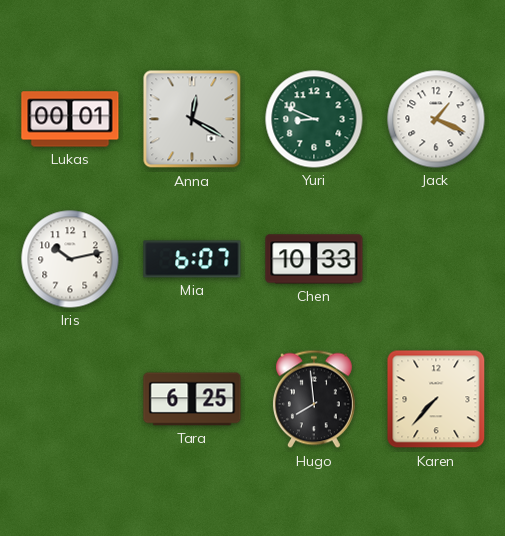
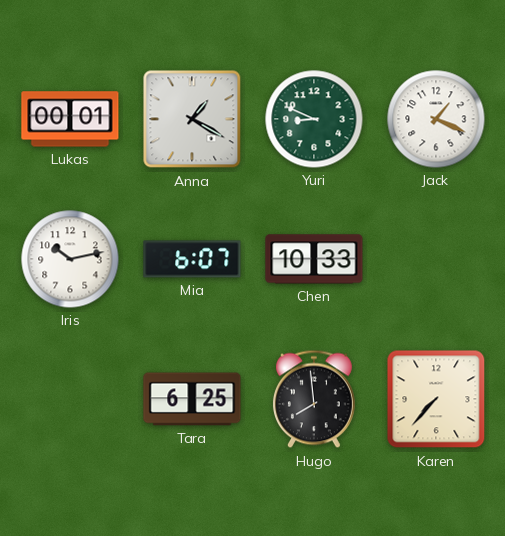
Anna: 12:20 -> 1:20
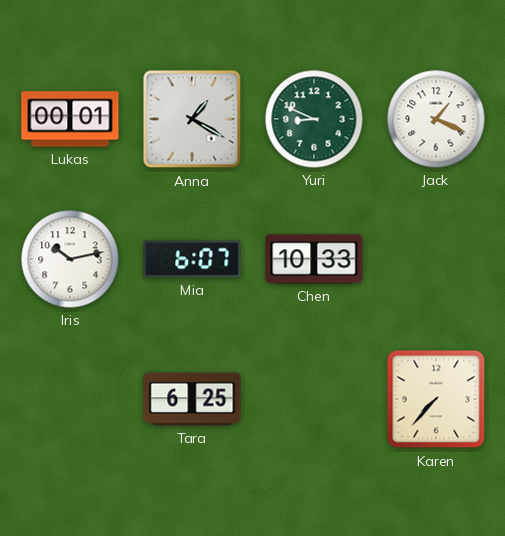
Hugo: 7:59 -> none
